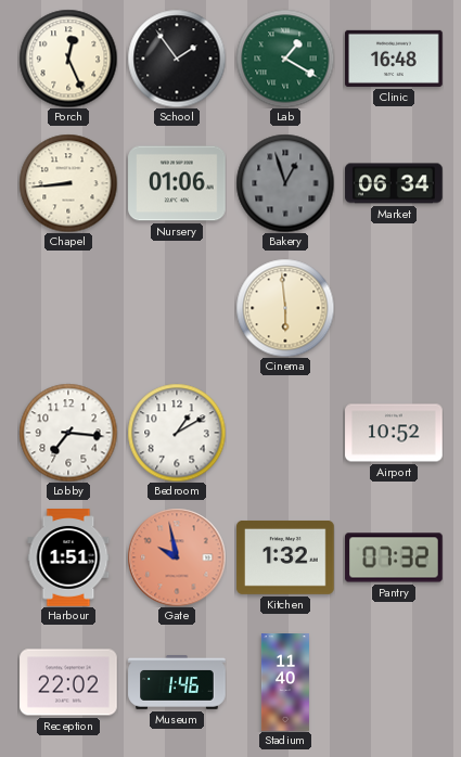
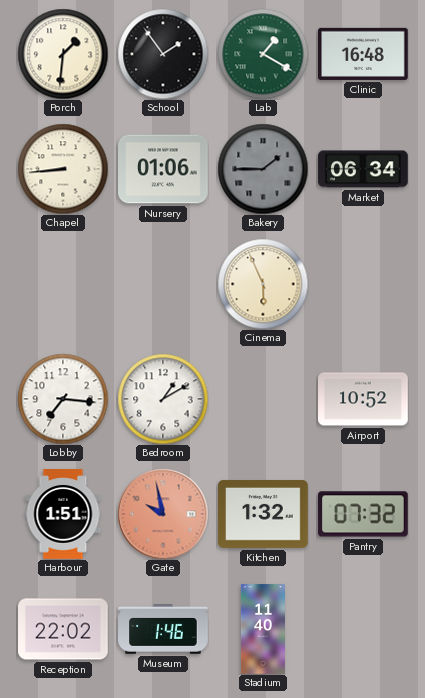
Porch: 12:26 -> 1:31
Bakery: 12:57 -> 1:45
Cinema: 5:59 -> 5:56
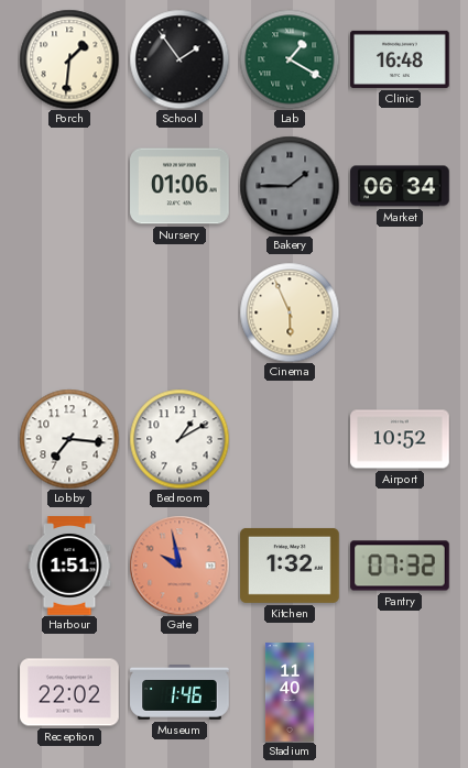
Chapel: 8:44 -> none
